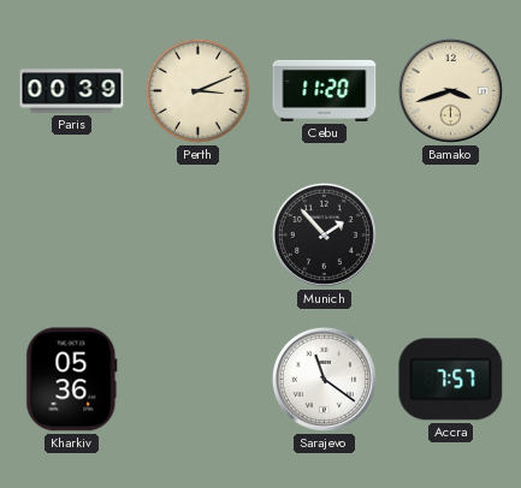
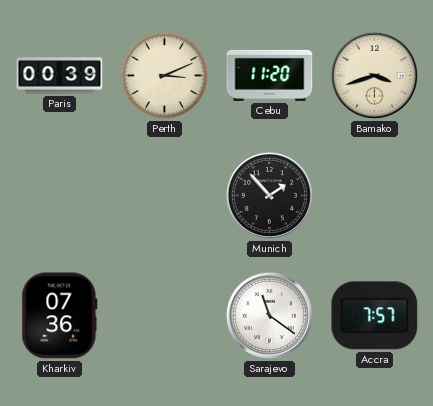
Kharkiv: 05:36 -> 07:36
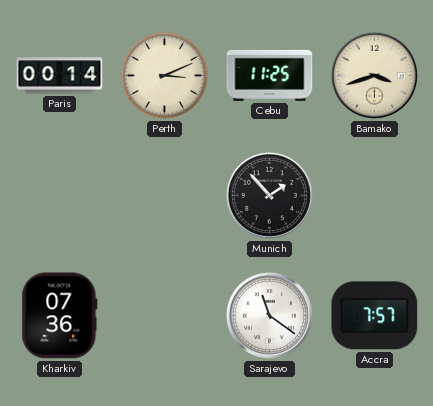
Paris: 00:39 -> 00:14
Cebu: 11:20 -> 11:25
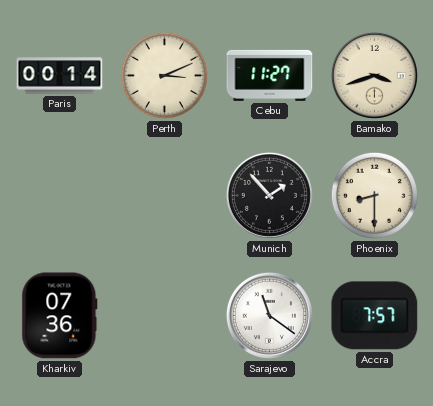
Cebu: 11:25 -> 11:27
Phoenix: none -> 8:30
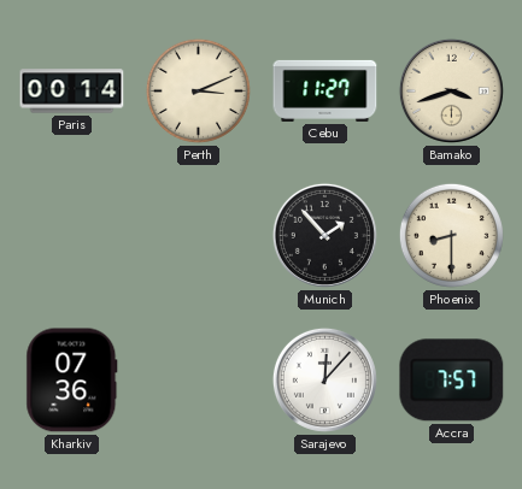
Sarajevo: 11:21 -> 12:07
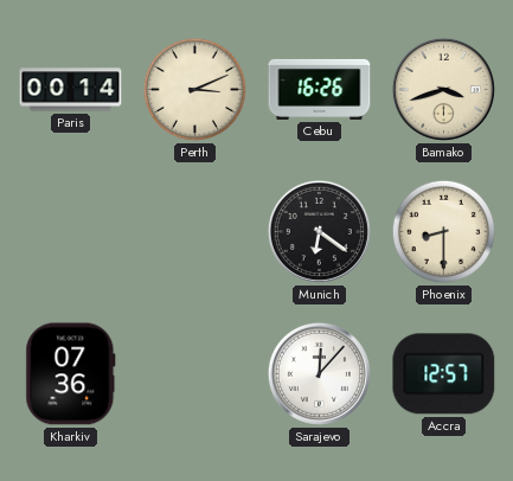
Cebu: 11:27 -> 16:26
Munich: 1:53 -> 6:21
Accra: 7:57 -> 12:57
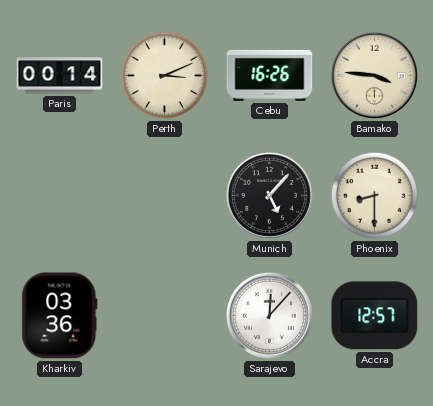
Bamako: 3:42 -> 3:46
Munich: 6:21 -> 5:07
Kharkiv: 07:36 -> 03:36
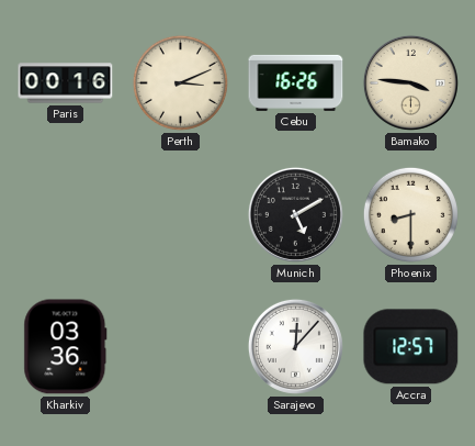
Paris: 00:14 -> 00:16
Munich: 5:07 -> 5:10
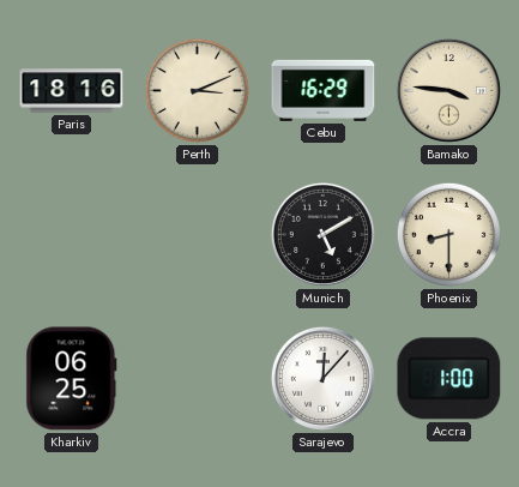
Paris: 00:16 -> 18:16
Cebu: 16:26 -> 16:29
Kharkiv: 03:36 -> 06:25
Accra: 12:57 -> 1:00
